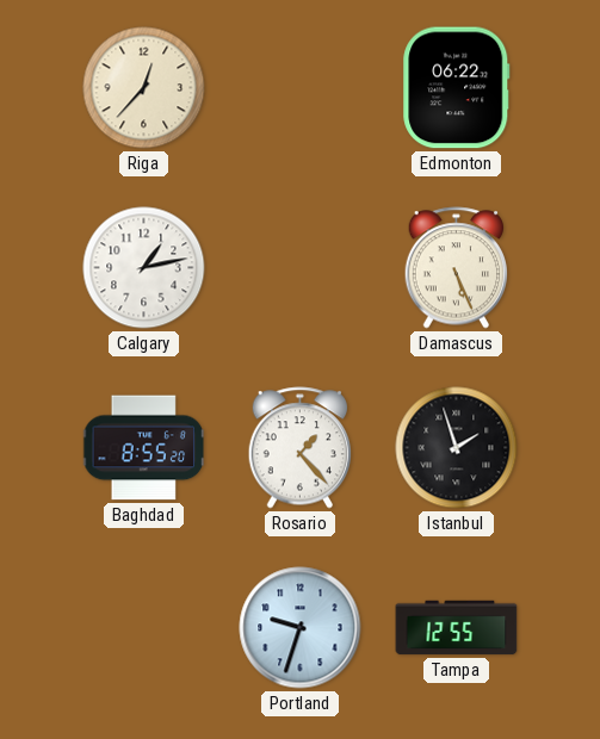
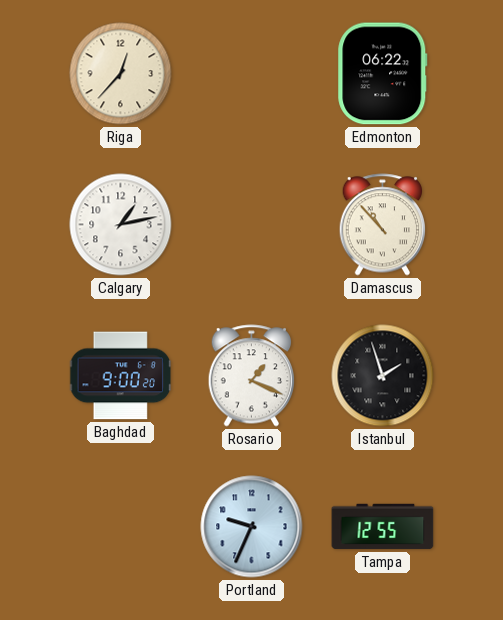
Damascus: 5:26 -> 10:53
Baghdad: 8:55 -> 9:00
Rosario: 1:23 -> 1:19
Portland: 9:33 -> 9:34
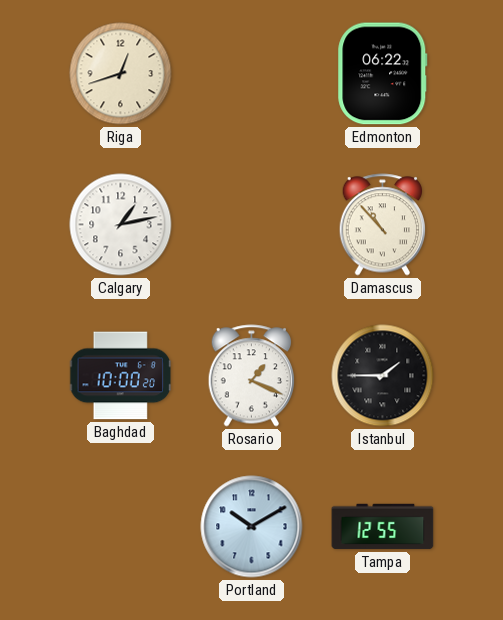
Riga: 12:37 -> 12:42
Baghdad: 9:00 -> 10:00
Istanbul: 1:57 -> 1:45
Portland: 9:34 -> 10:10
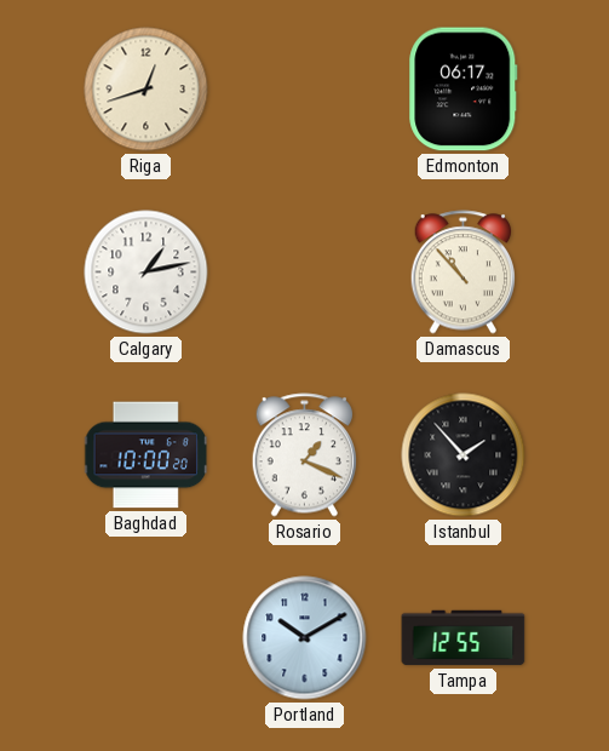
Edmonton: 06:22 -> 06:17
Istanbul: 1:45 -> 1:53
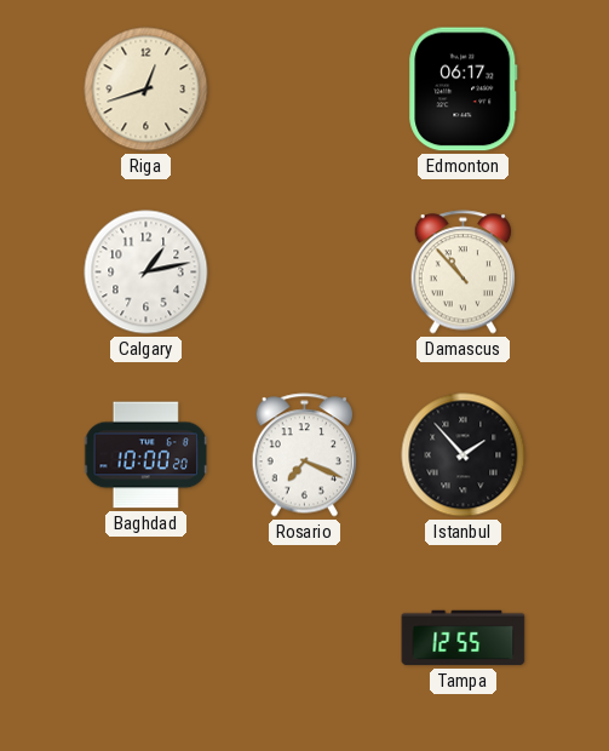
Rosario: 1:19 -> 7:19
Portland: 10:10 -> none
